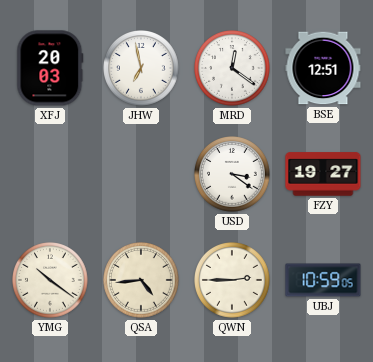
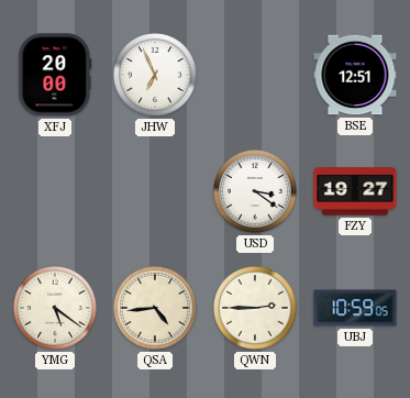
XFJ: 20:03 -> 20:00
JHW: 6:58 -> 6:56
MRD: 12:21 -> none
YMG: 10:21 -> 5:21
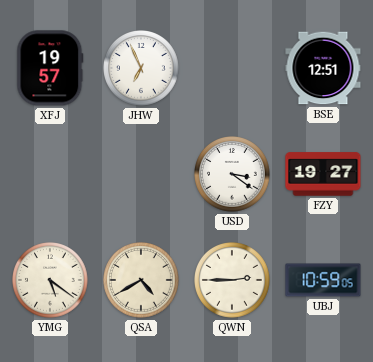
XFJ: 20:00 -> 19:57
QSA: 4:44 -> 4:40
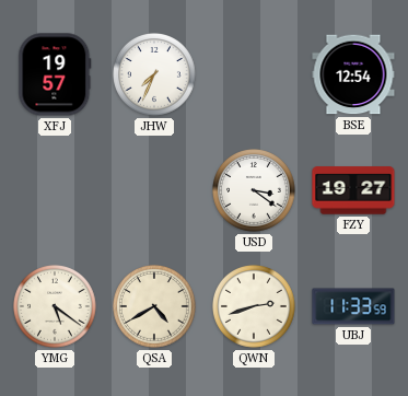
JHW: 6:56 -> 7:34
BSE: 12:51 -> 12:54
QWN: 2:45 -> 2:42
UBJ: 10:59 -> 11:33
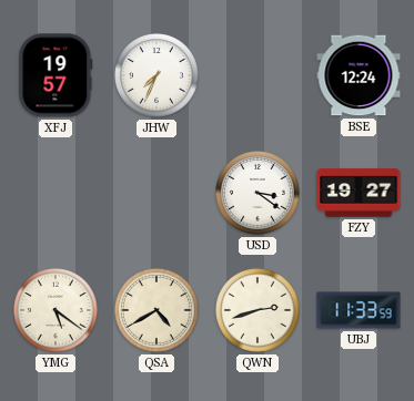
BSE: 12:54 -> 12:24
